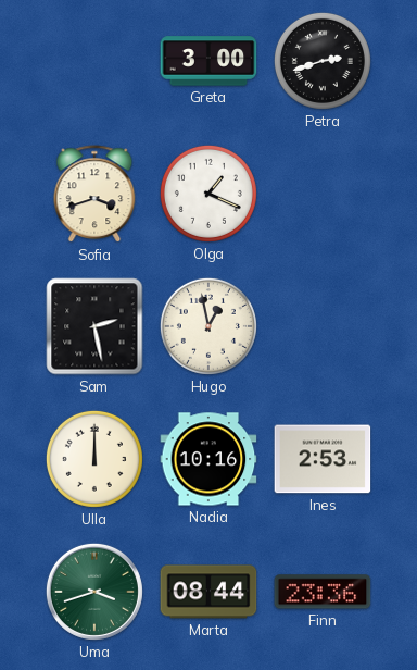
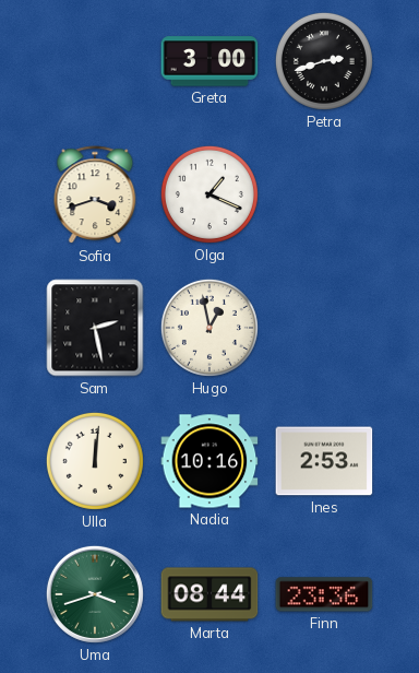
Ulla: 12:00 -> 12:01
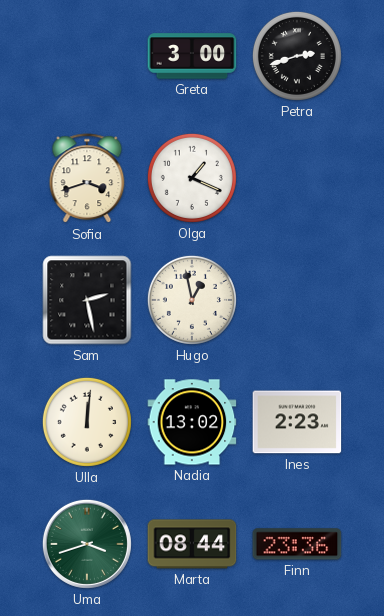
Nadia: 10:16 -> 13:02
Ines: 2:53 -> 2:23
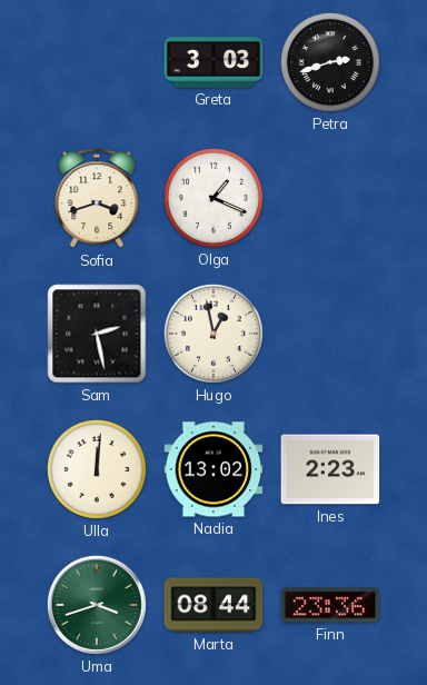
Greta: 3:00 -> 3:03
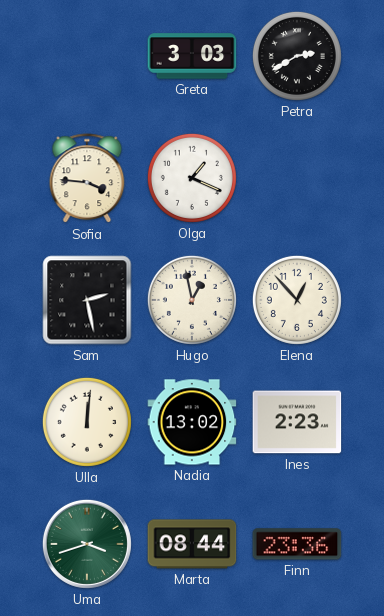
Petra: 2:42 -> 2:40
Sofia: 3:42 -> 3:46
Elena: none -> 12:53
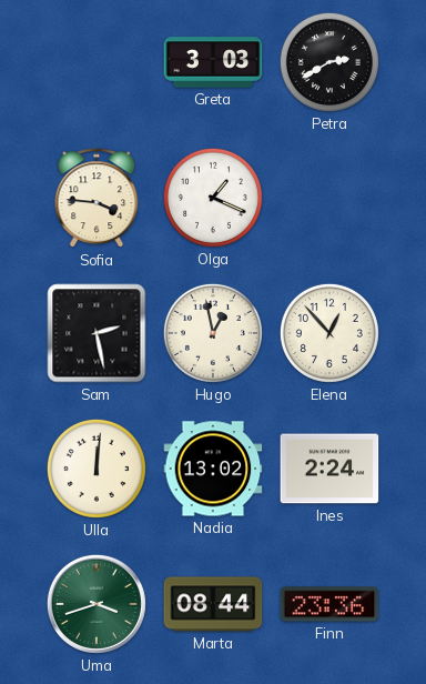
Ines: 2:23 -> 2:24
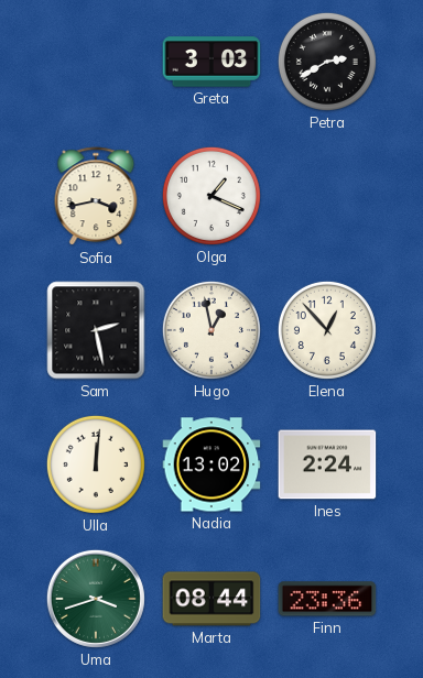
Sofia: 3:46 -> 3:43
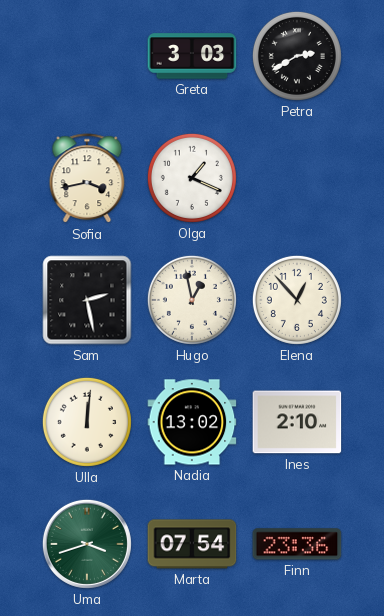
Ines: 2:24 -> 2:10
Marta: 08:44 -> 07:54
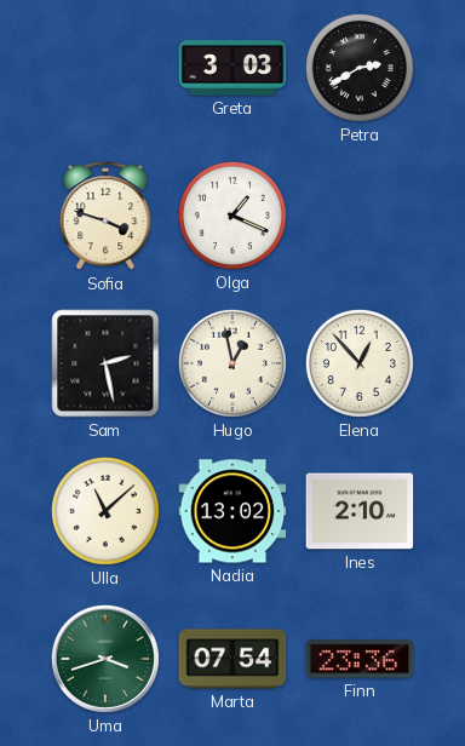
Sofia: 3:43 -> 3:48
Ulla: 12:01 -> 11:08
